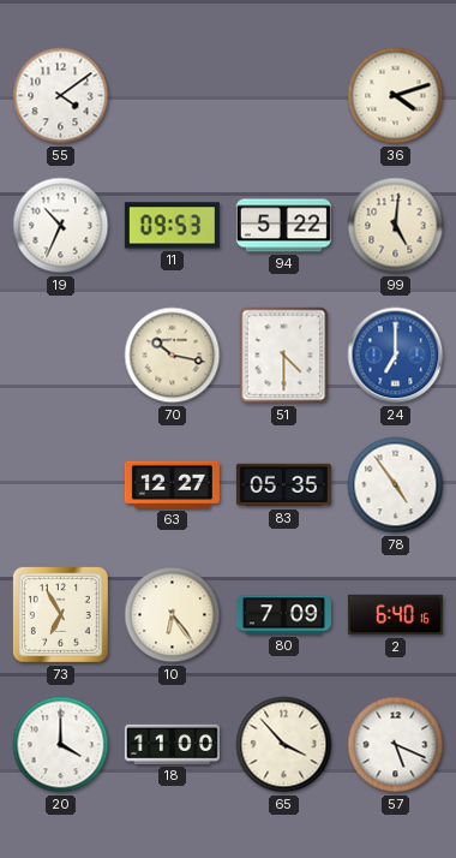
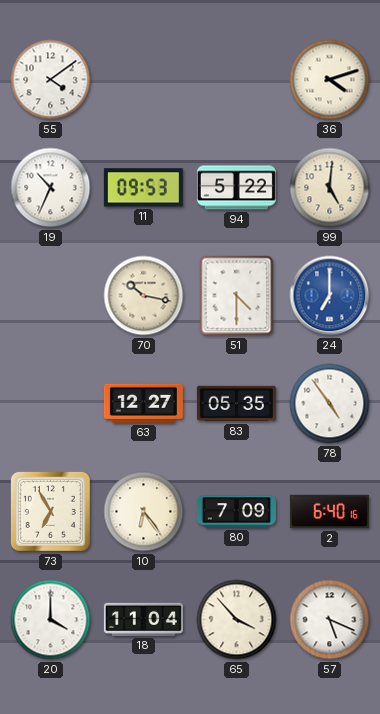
18: 11:00 -> 11:04
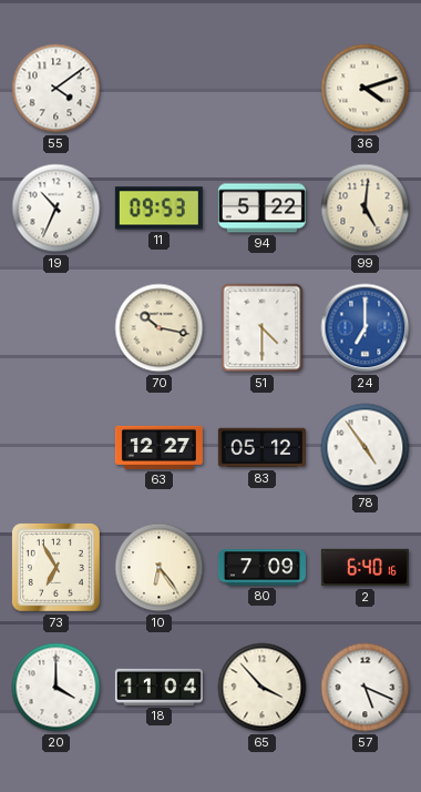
83: 05:35 -> 05:12
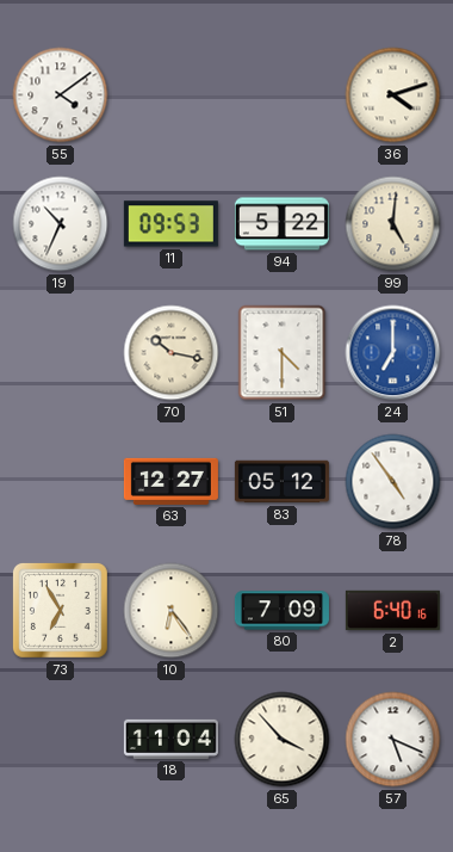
20: 4:00 -> none
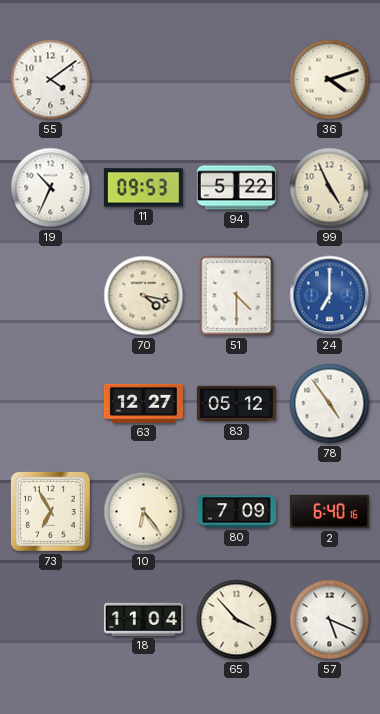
99: 5:01 -> 4:56
70: 10:17 -> 4:17
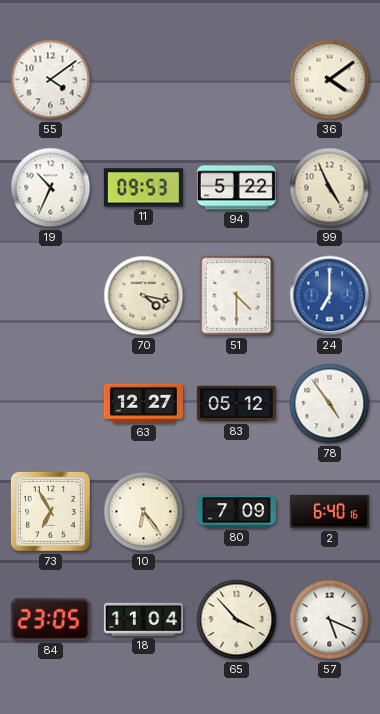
36: 4:12 -> 4:09
84: none -> 23:05
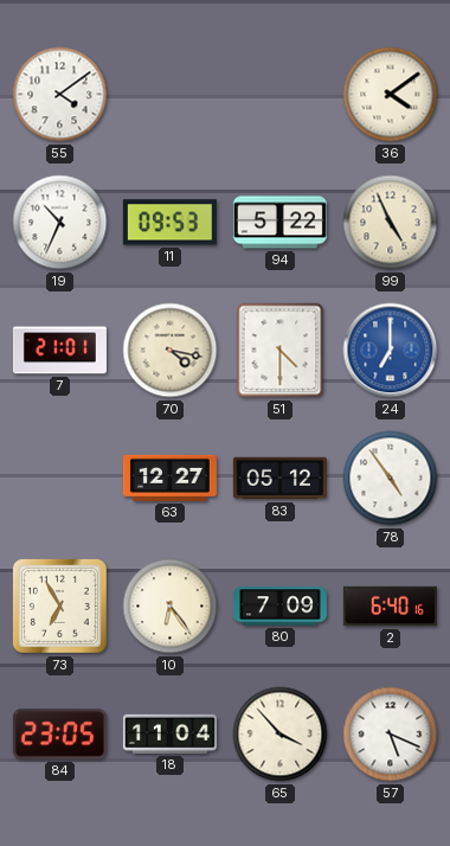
7: none -> 21:01
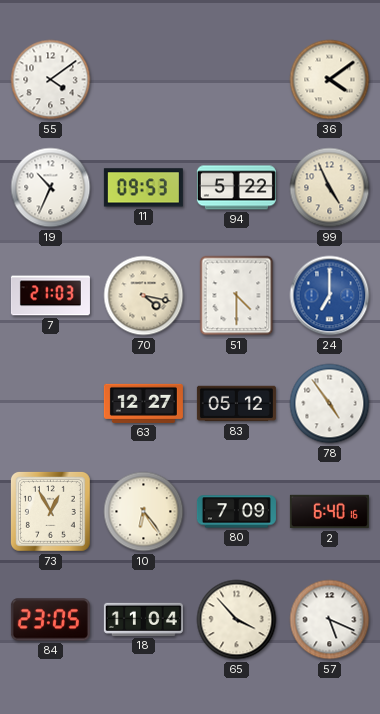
7: 21:01 -> 21:03
73: 6:55 -> 12:55
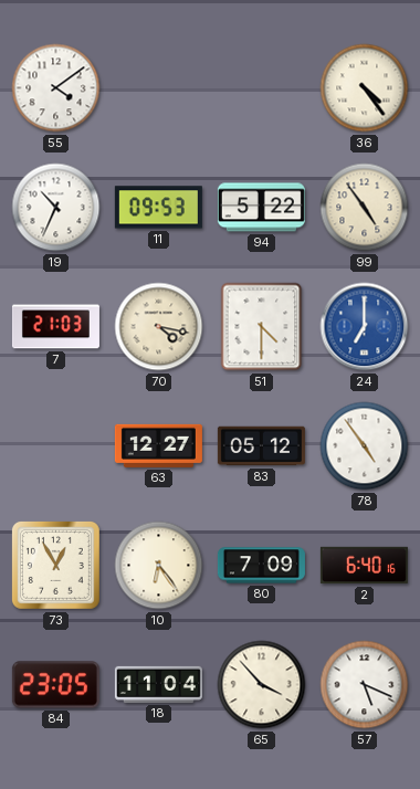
36: 4:09 -> 4:24
99: 4:56 -> 4:54
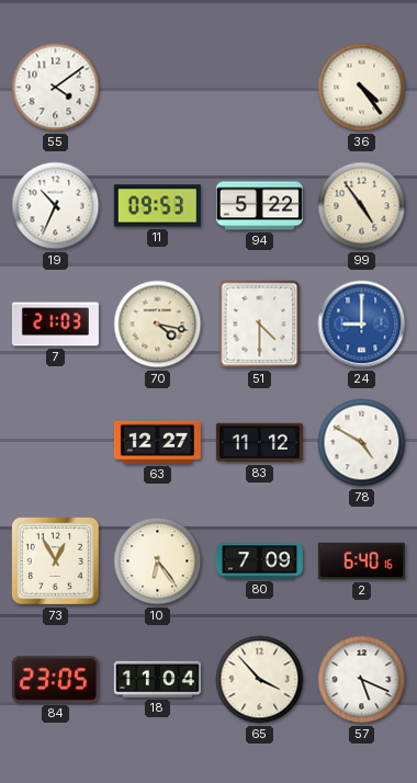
24: 7:00 -> 9:00
83: 05:12 -> 11:12
78: 4:54 -> 4:50
